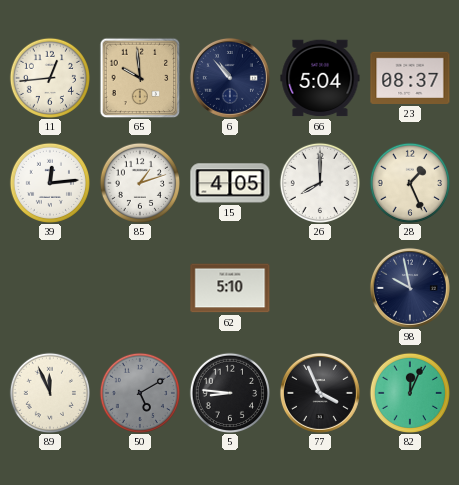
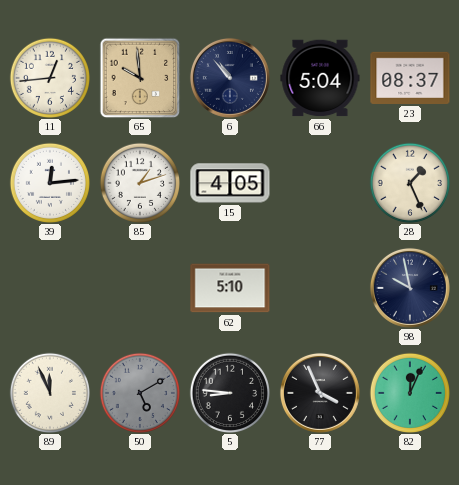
26: 8:00 -> none
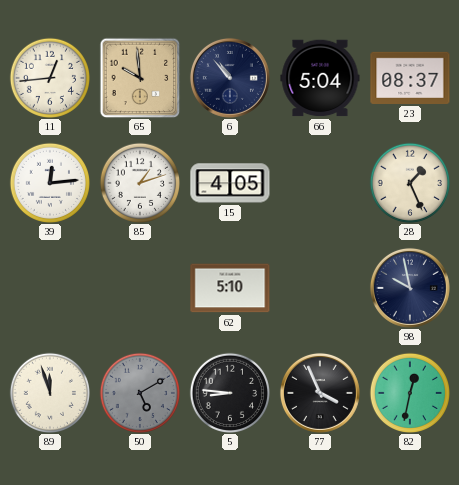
89: 11:56 -> 11:57
82: 12:04 -> 12:32
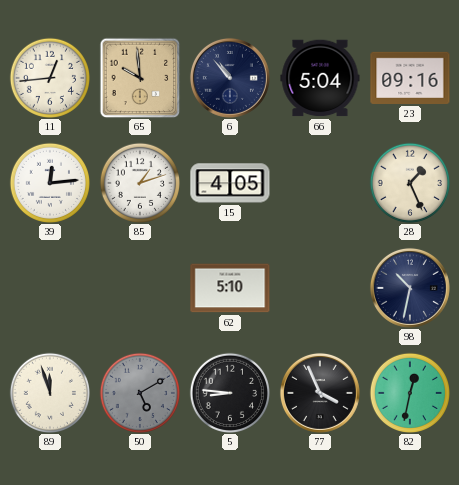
23: 08:37 -> 09:16
98: 9:58 -> 10:32
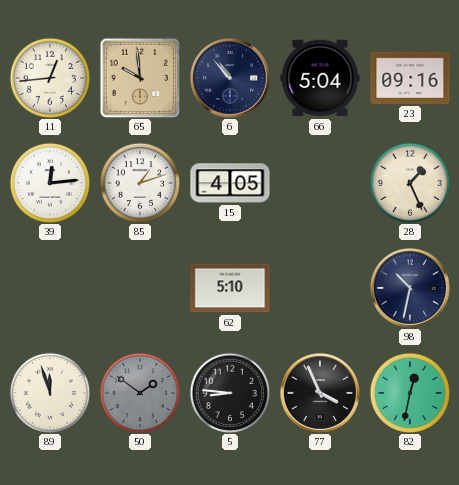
50: 5:10 -> 1:51
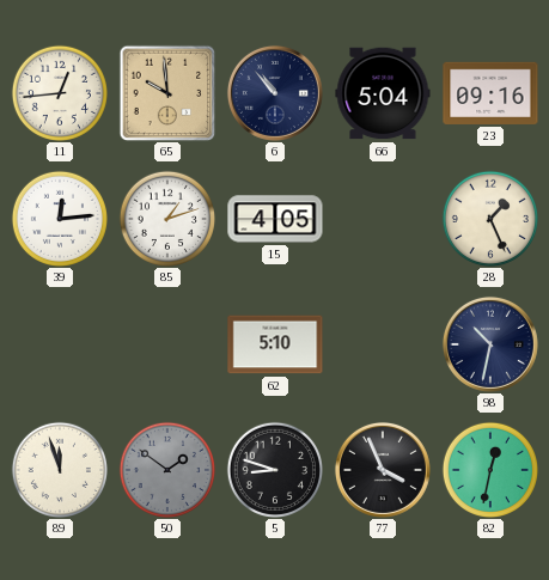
5: 8:46 -> 8:48
